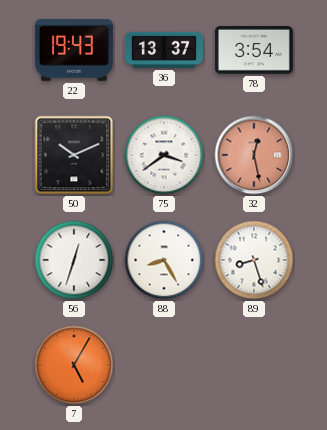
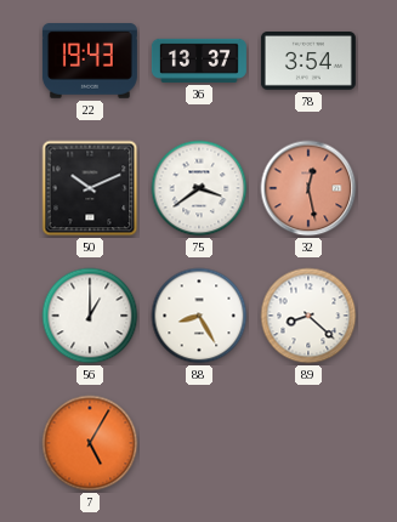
56: 12:33 -> 1:00
89: 8:27 -> 8:22
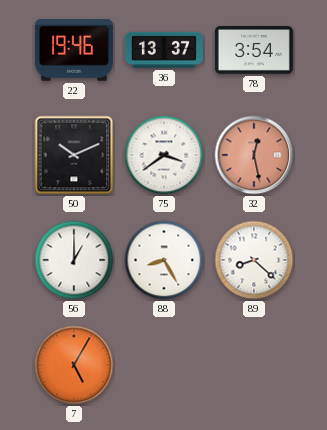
22: 19:43 -> 19:46
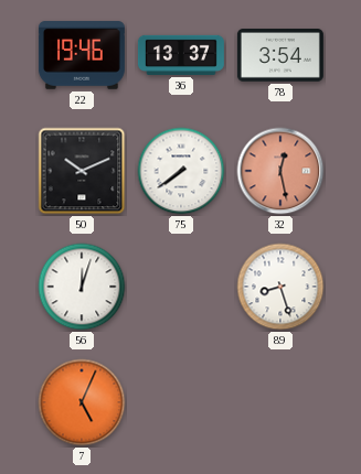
75: 3:39 -> 7:39
56: 1:00 -> 12:03
88: 8:25 -> none
89: 8:22 -> 8:27
7: 5:05 -> 5:04
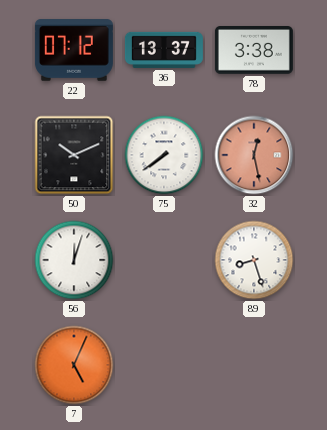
22: 19:46 -> 07:12
78: 3:54 -> 3:38
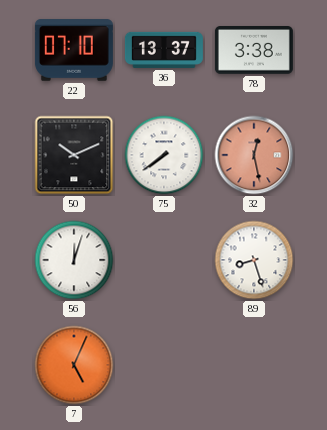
22: 07:12 -> 07:10
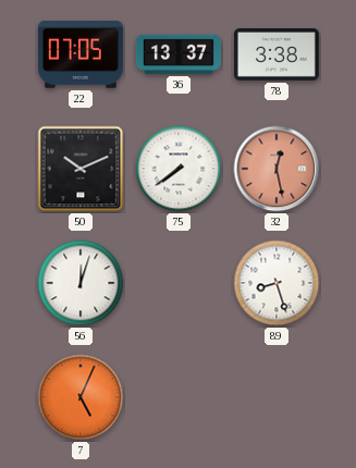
22: 07:10 -> 07:05
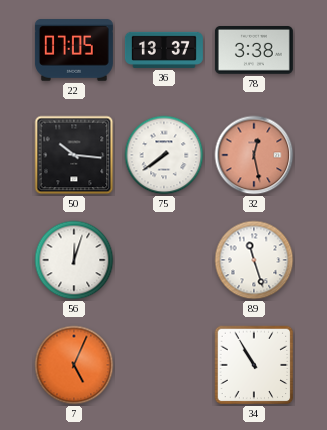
50: 10:11 -> 10:16
89: 8:27 -> 11:27
34: none -> 10:55
